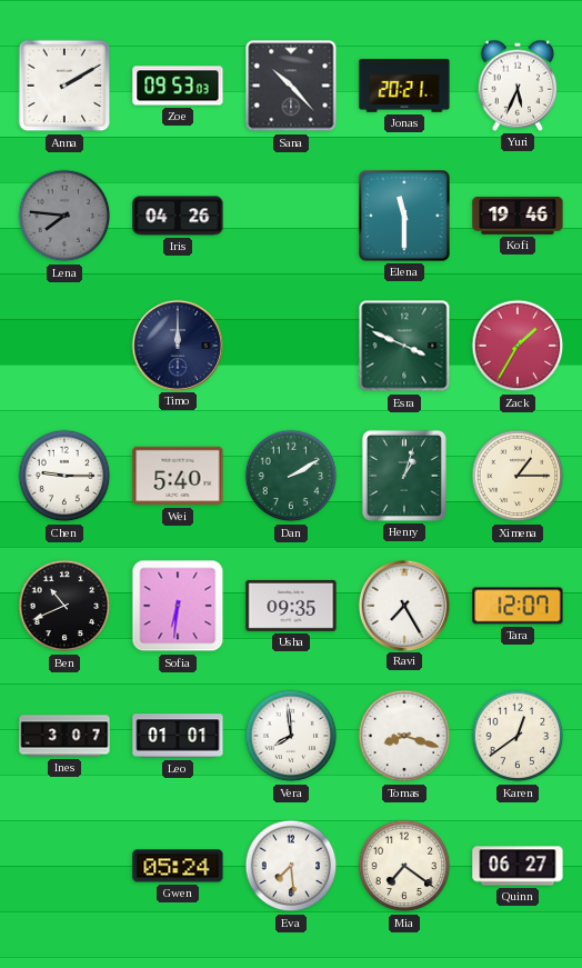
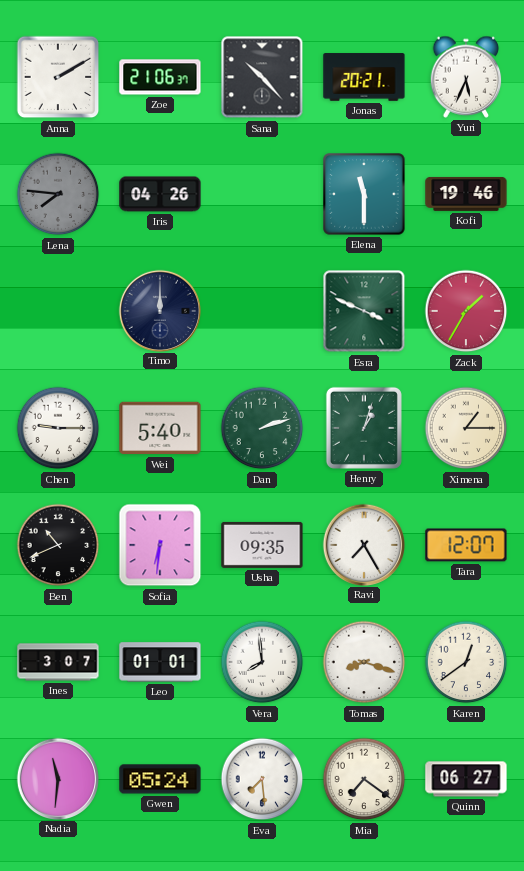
Zoe: 09:53 -> 21:06
Dan: 2:10 -> 2:12
Nadia: none -> 11:31
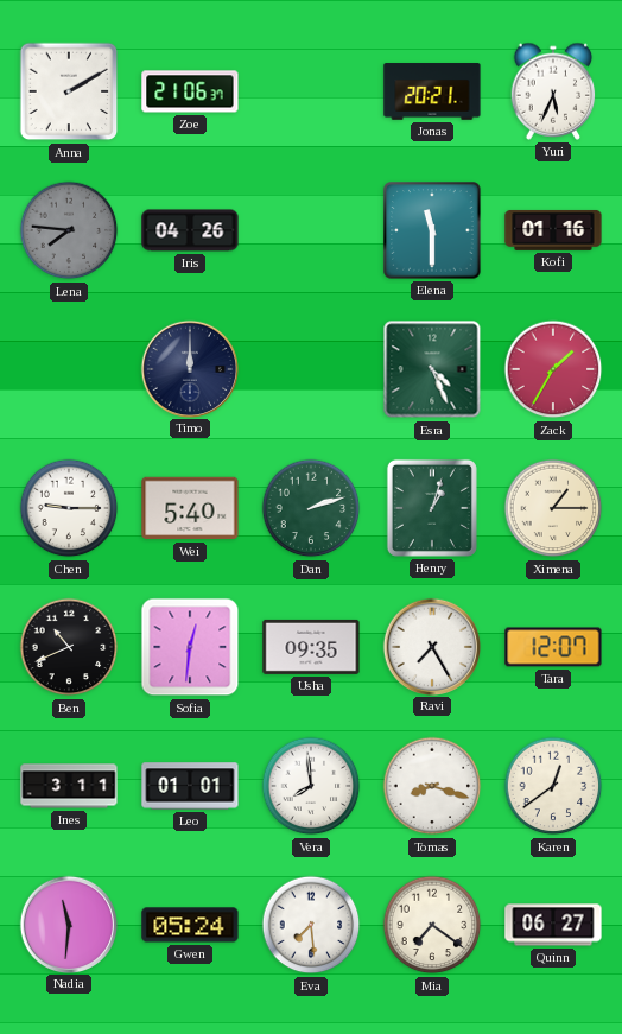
Sana: 10:23 -> none
Kofi: 19:46 -> 01:16
Esra: 3:49 -> 4:26
Sofia: 6:31 -> 12:31
Ines: 3:07 -> 3:11
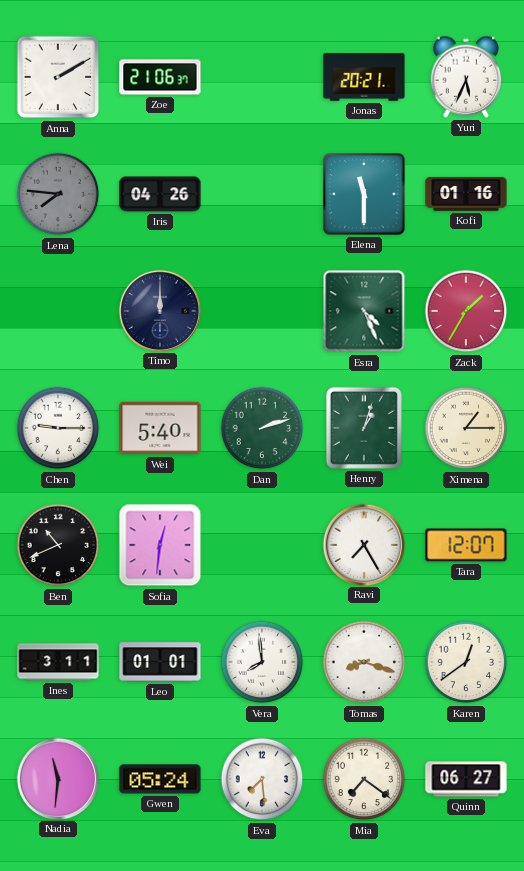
Usha: 09:35 -> none
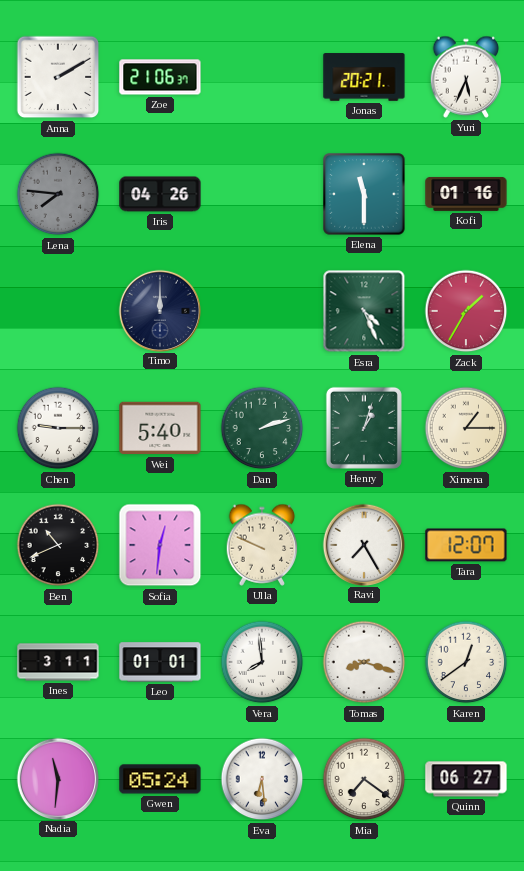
Ulla: none -> 9:49
Eva: 7:29 -> 6:29
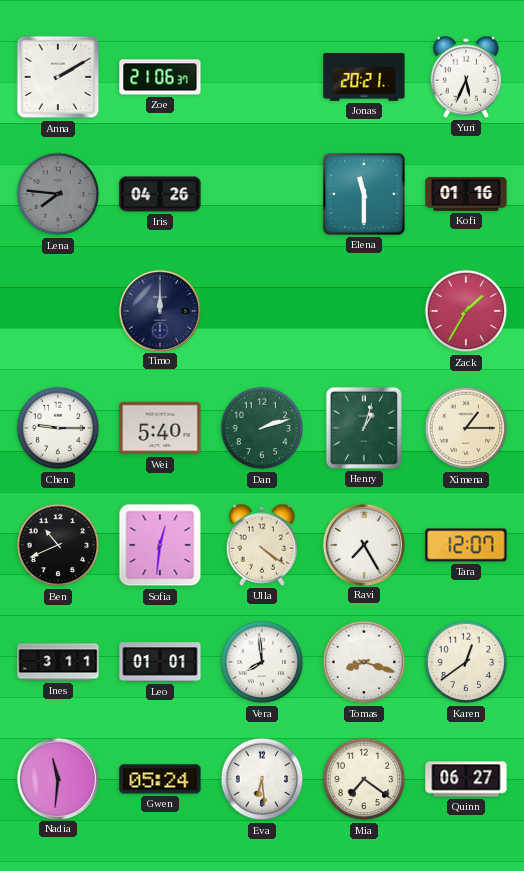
Esra: 4:26 -> none
Ulla: 9:49 -> 4:21
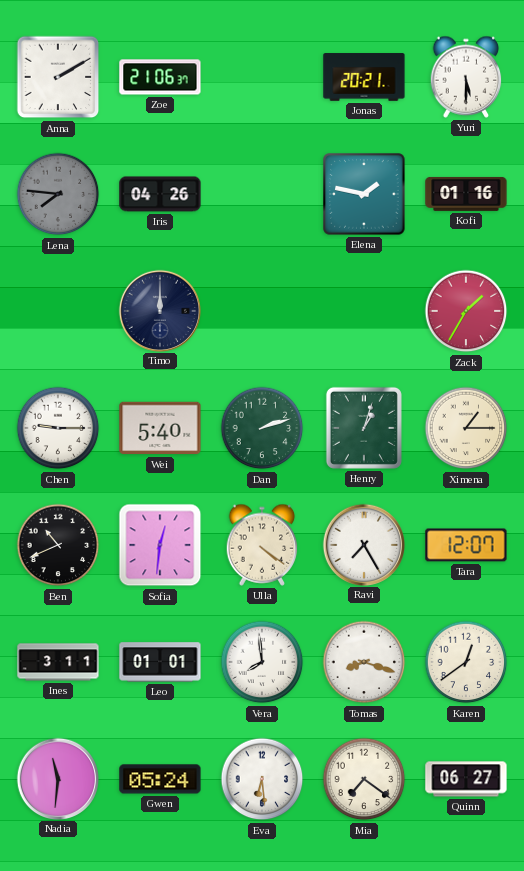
Yuri: 5:34 -> 5:30
Elena: 11:30 -> 1:47
